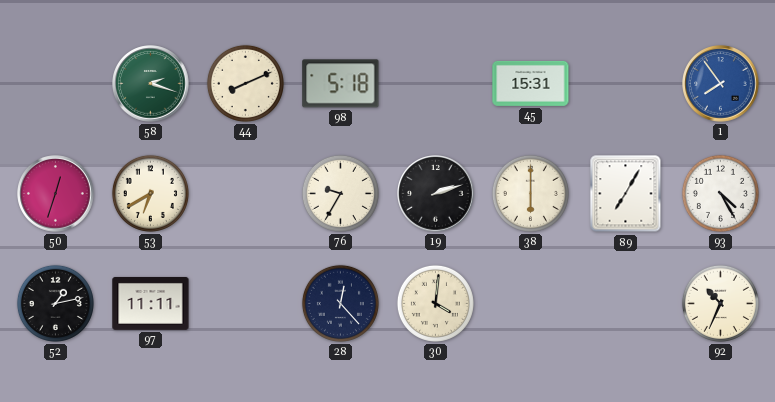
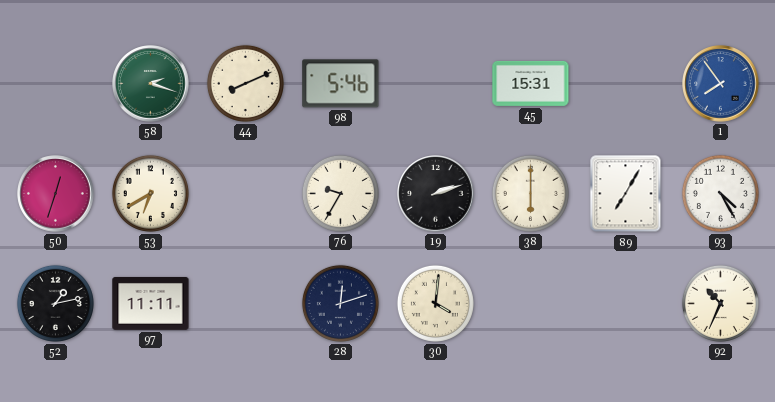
98: 5:18 -> 5:46
28: 12:23 -> 12:12
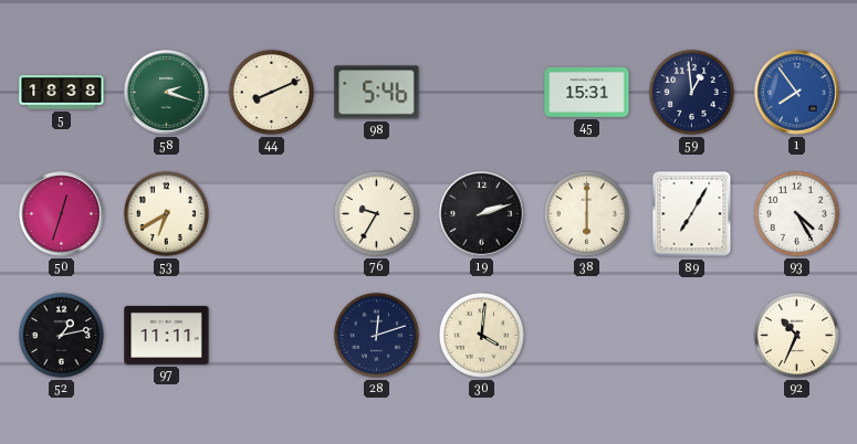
5: none -> 18:38
59: none -> 12:59
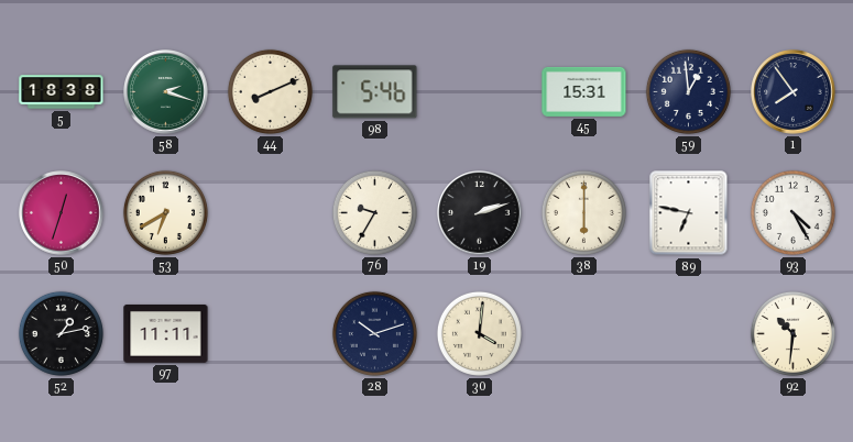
1 dial: blue -> navy
89: 7:05 -> 6:47
28: 12:12 -> 10:12
92: 10:34 -> 10:31
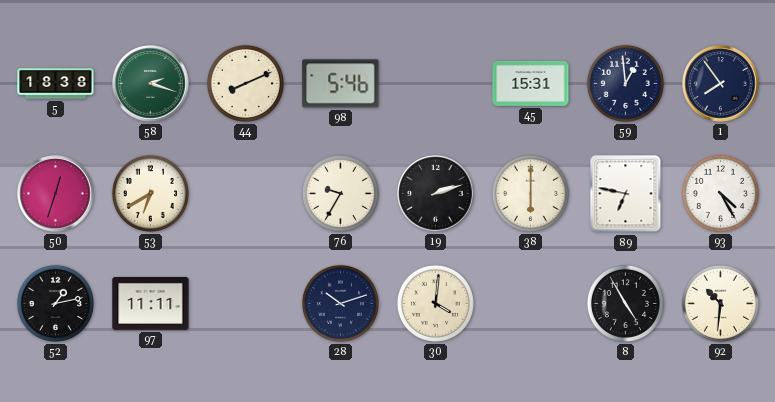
8: none -> 4:55
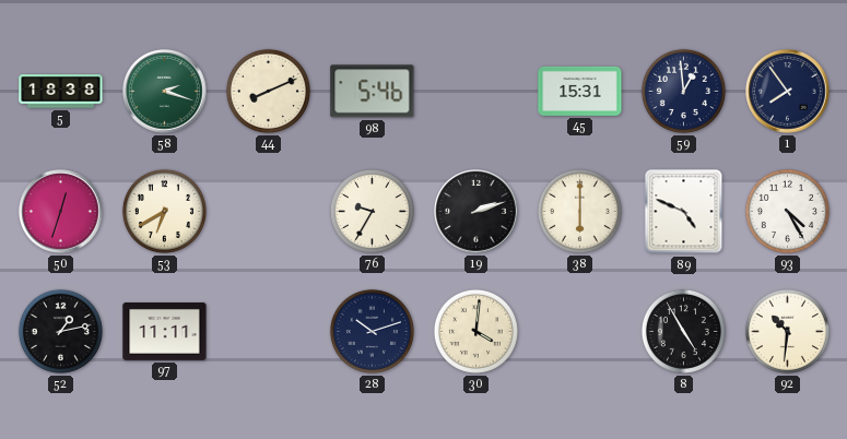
89: 6:47 -> 4:49
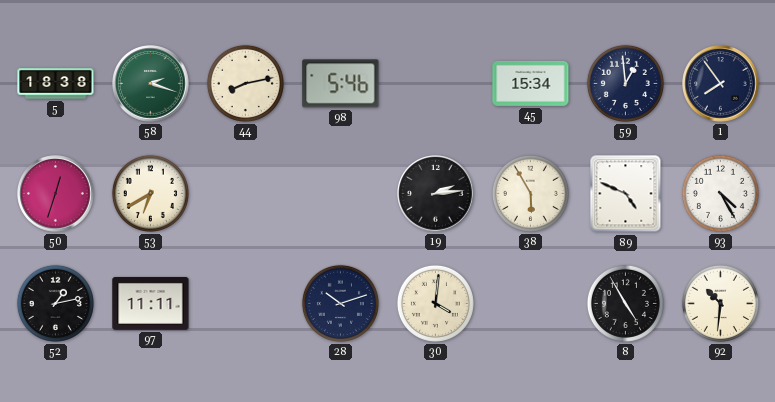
44: 8:11 -> 8:13
45: 15:31 -> 15:34
76: 9:35 -> none
19: 2:12 -> 2:14
38: 6:00 -> 5:55
